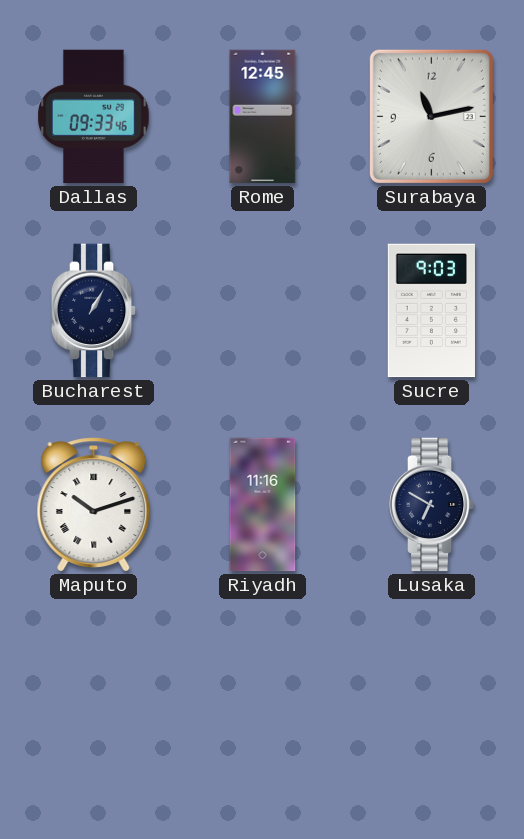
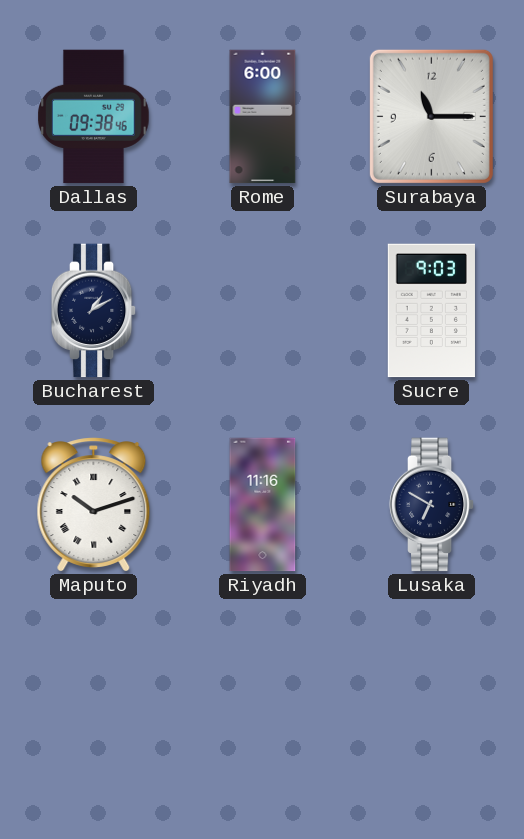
Dallas: 09:33 -> 09:38
Rome: 12:45 -> 6:00
Surabaya: 11:13 -> 11:15
Bucharest: 1:05 -> 1:10
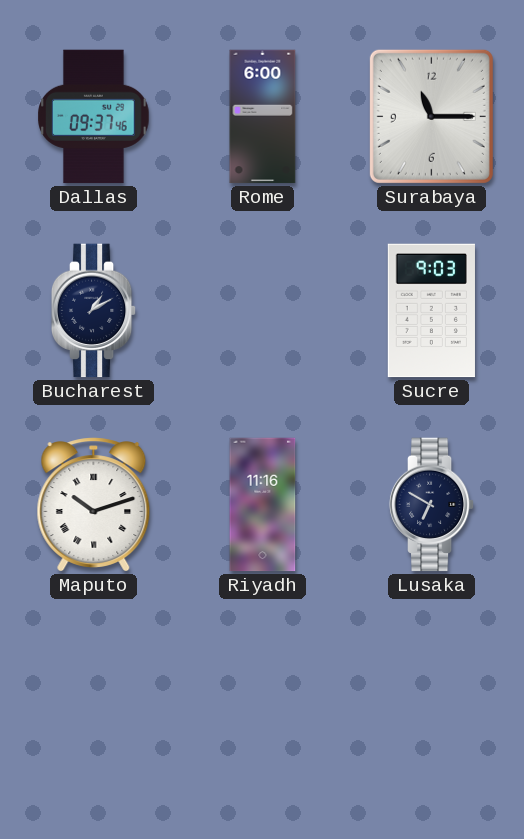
Dallas: 09:38 -> 09:37
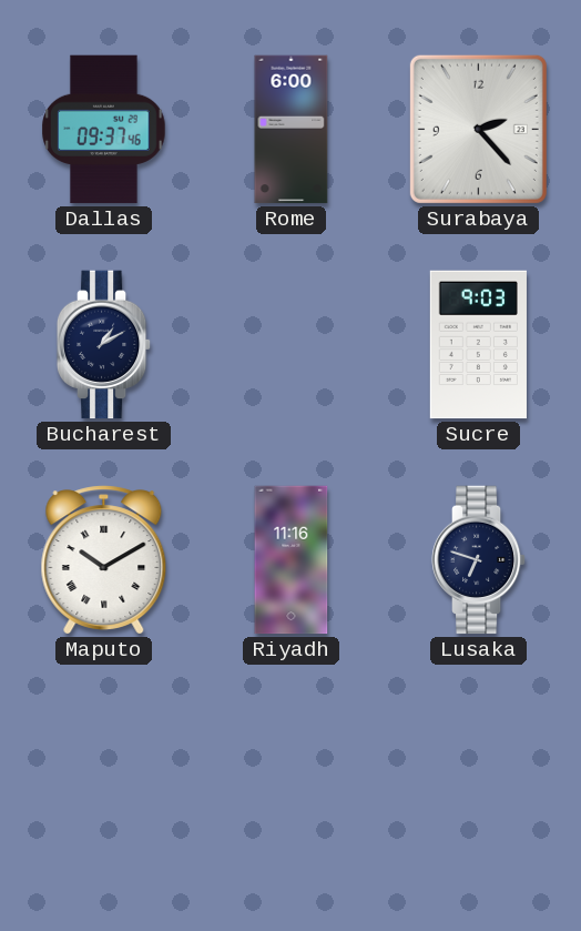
Surabaya: 11:15 -> 2:23
Maputo: 10:12 -> 10:10
Lusaka: 6:50 -> 6:48
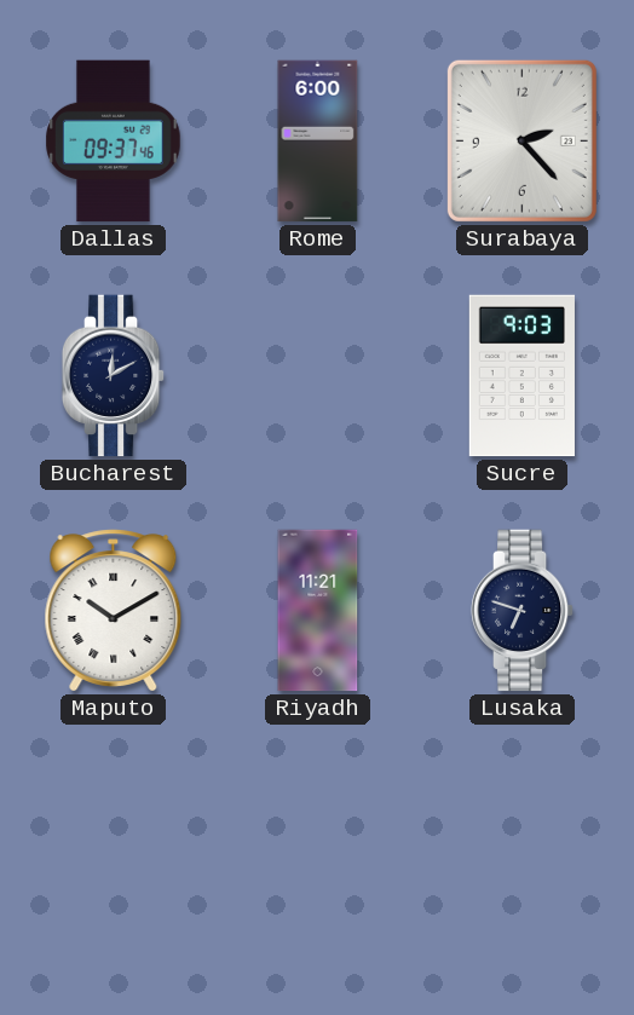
Bucharest: 1:10 -> 12:10
Riyadh: 11:16 -> 11:21
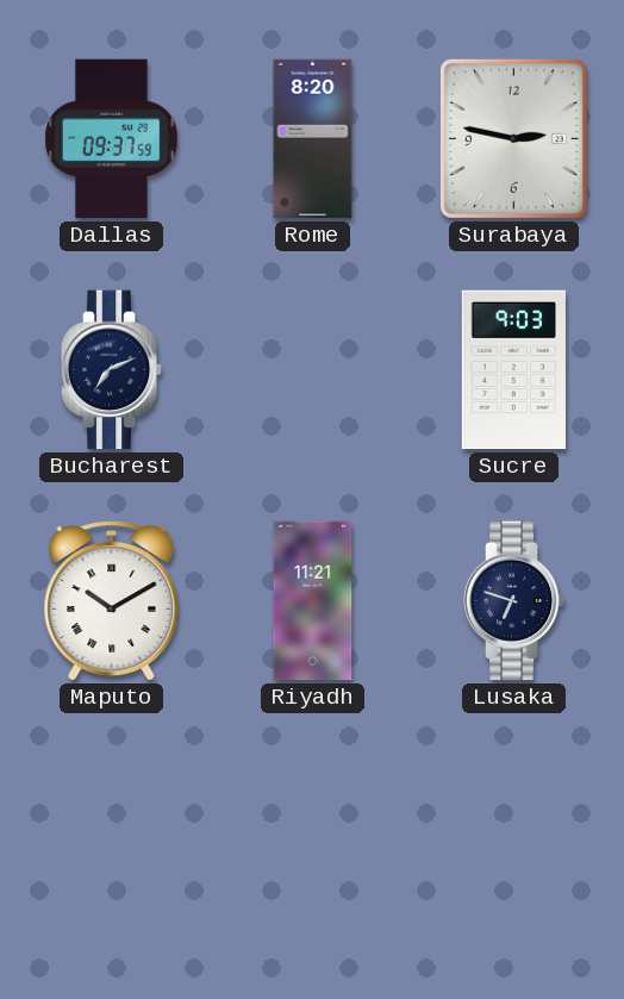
Dallas: 09:37:46 -> 09:37:59
Rome: 6:00 -> 8:20
Surabaya: 2:23 -> 2:47
Bucharest: 12:10 -> 7:11
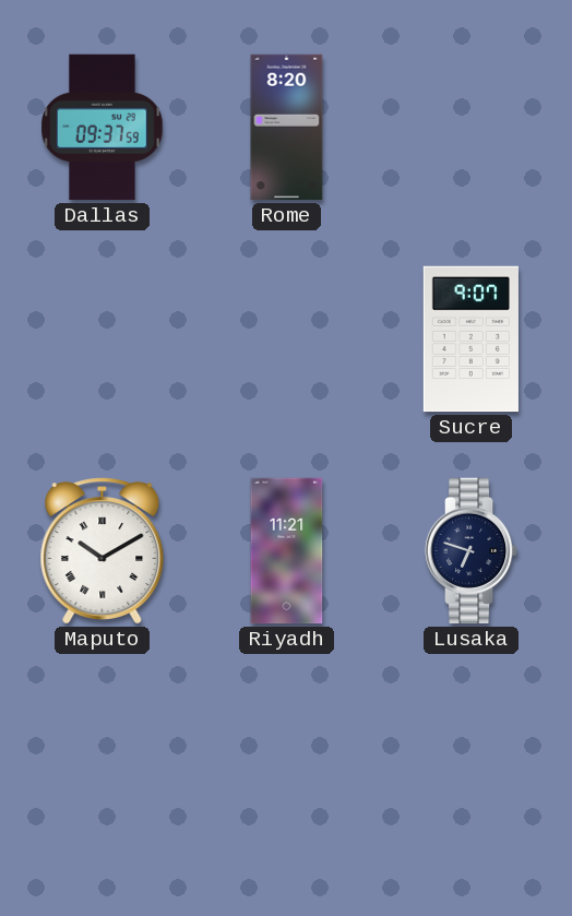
Surabaya: 2:47 -> none
Bucharest: 7:11 -> none
Sucre: 9:03 -> 9:07
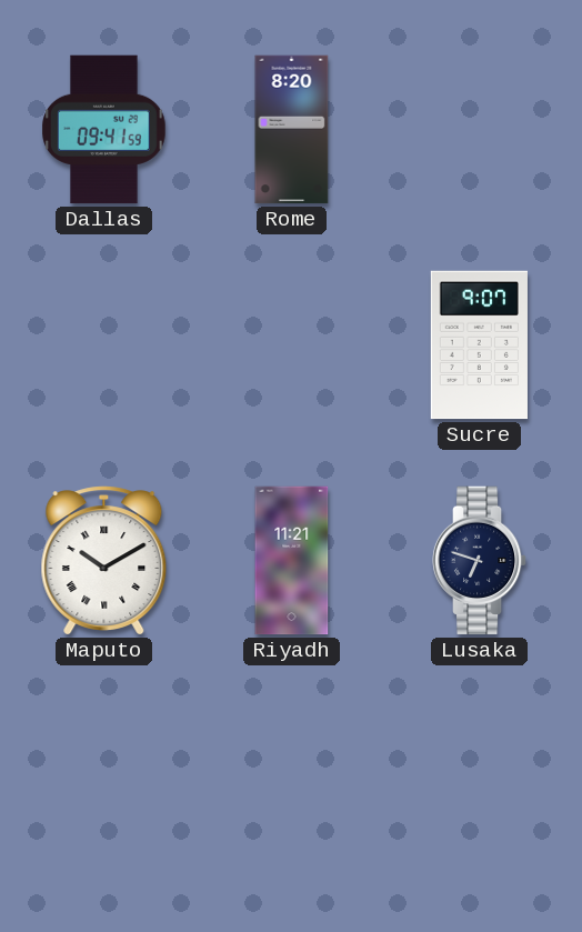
Dallas: 09:37 -> 09:41
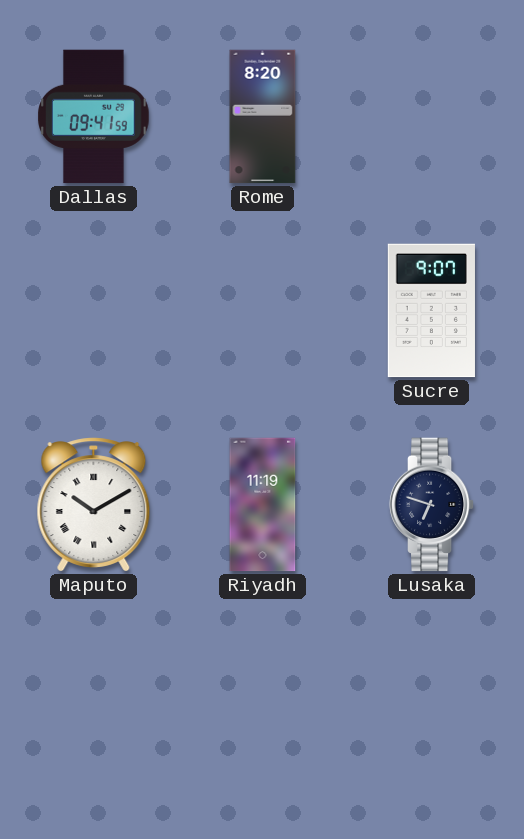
Riyadh: 11:21 -> 11:19
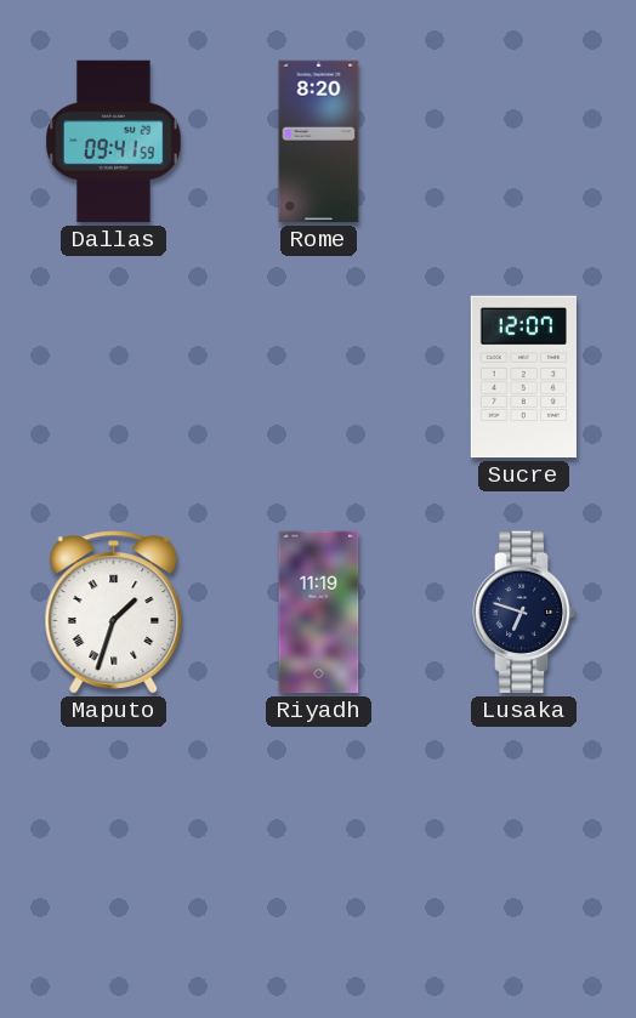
Sucre: 9:07 -> 12:07
Maputo: 10:10 -> 1:33
